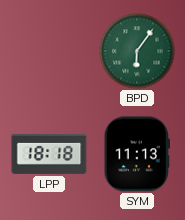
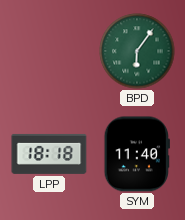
SYM: 11:13 -> 11:40
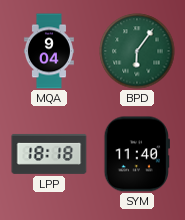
MQA: none -> 9:04
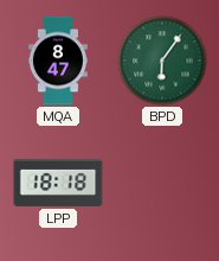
MQA: 9:04 -> 8:47
SYM: 11:40 -> none
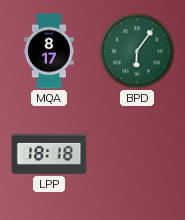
MQA: 8:47 -> 8:17
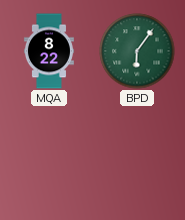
MQA: 8:17 -> 8:22
LPP: 18:18 -> none
